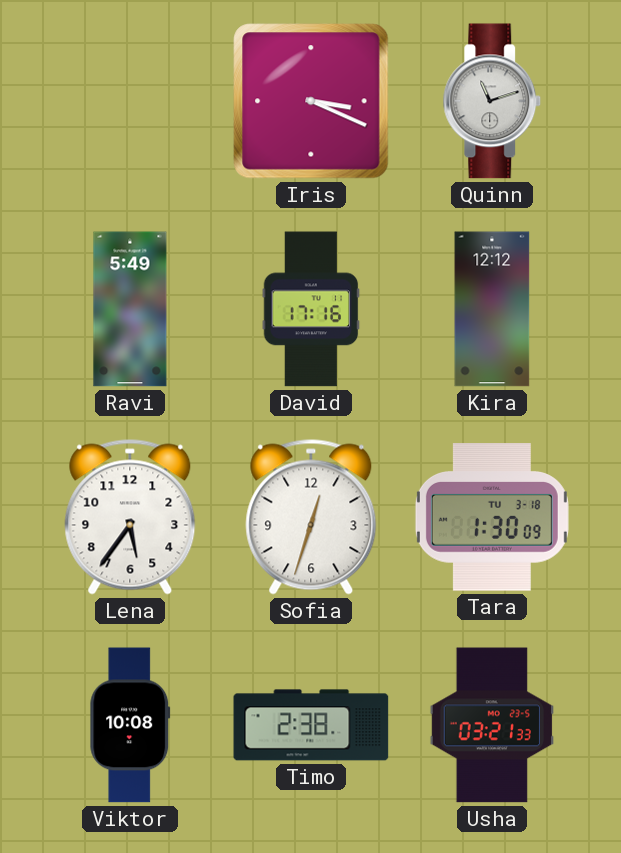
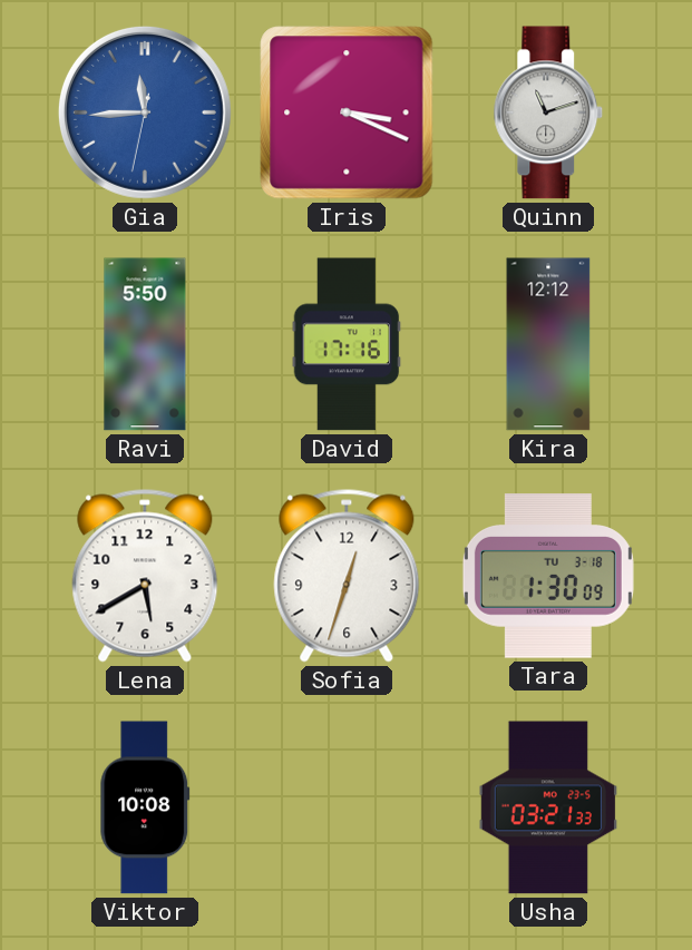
Gia: none -> 11:44
Ravi: 5:49 -> 5:50
Lena: 5:36 -> 5:40
Timo: 2:38 -> none
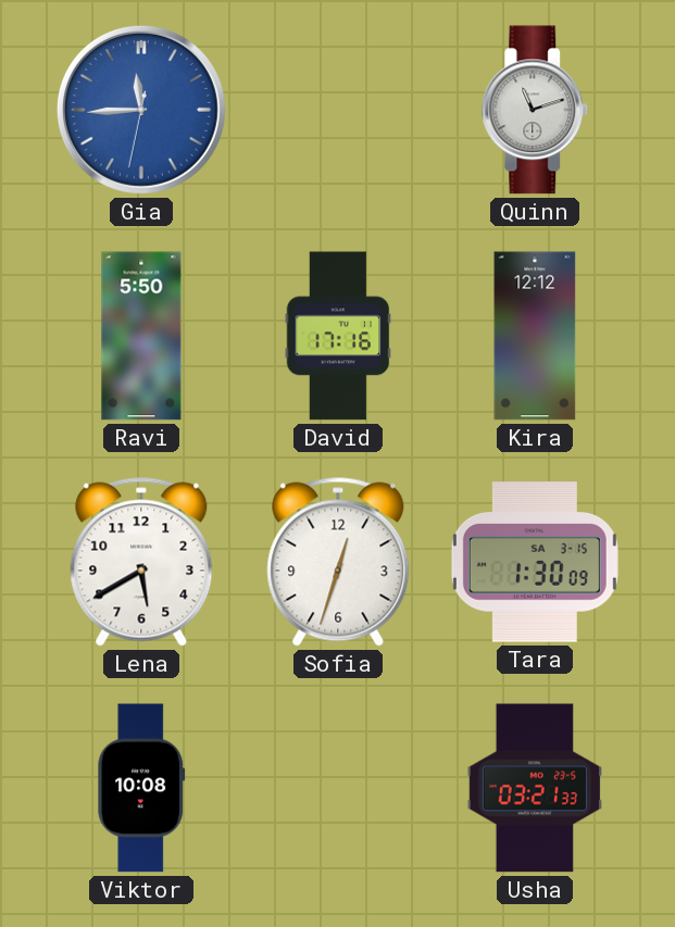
Iris: 3:19 -> none
Tara date: TU 3-18 -> SA 3-15
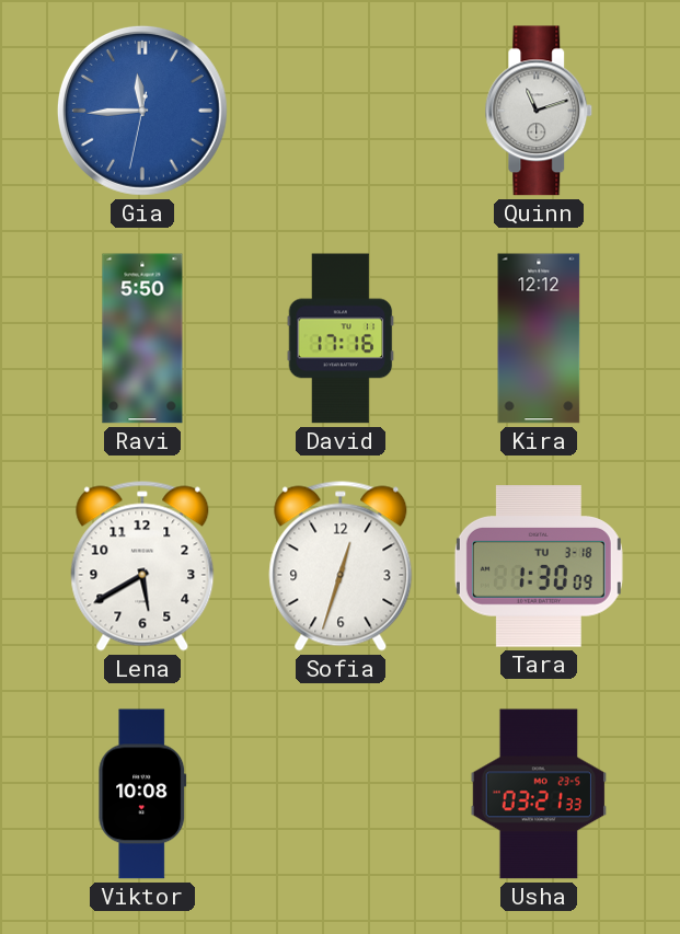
Tara date: SA 3-15 -> TU 3-18
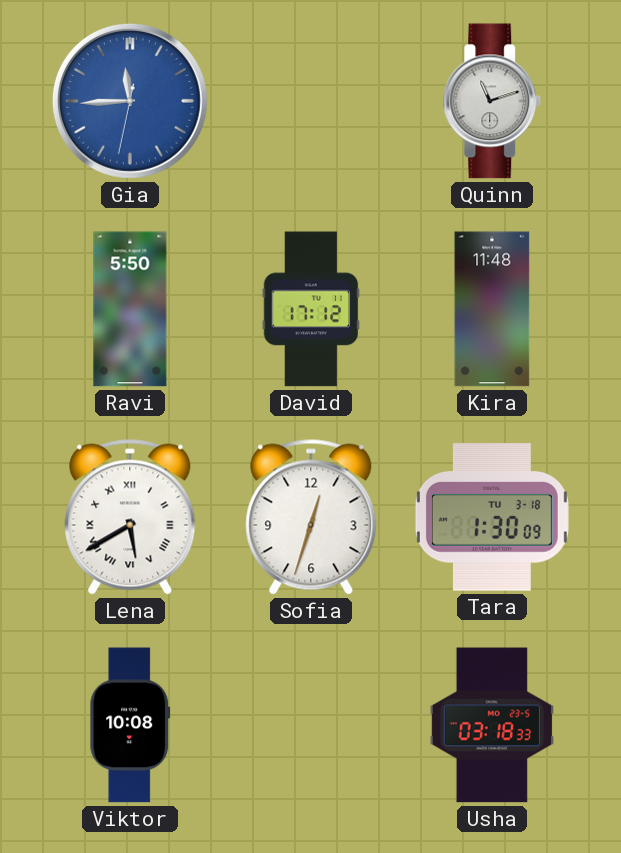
David: 17:16 -> 17:12
Kira: 12:12 -> 11:48
Lena numerals: Arabic -> Roman
Usha: 03:21 -> 03:18
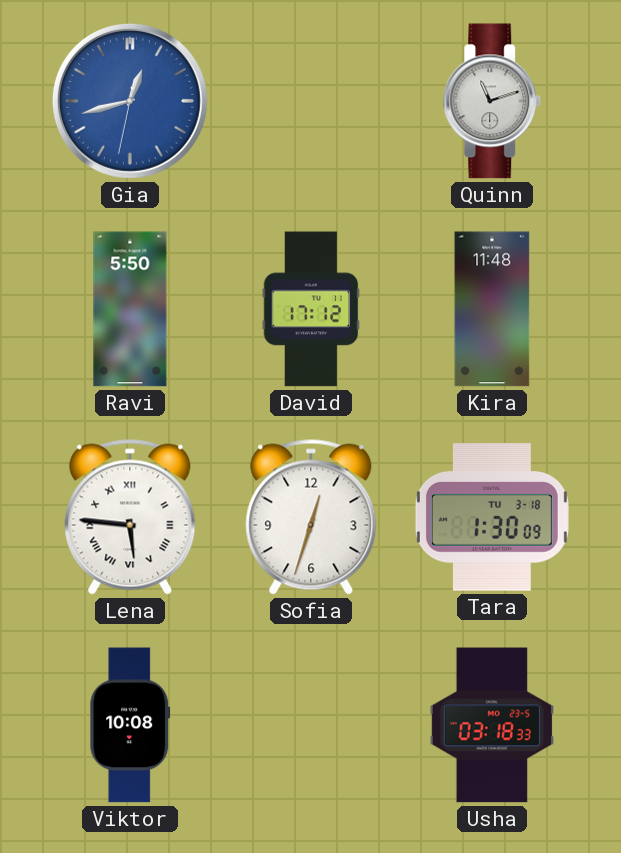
Gia: 11:44 -> 12:42
Lena: 5:40 -> 5:46
